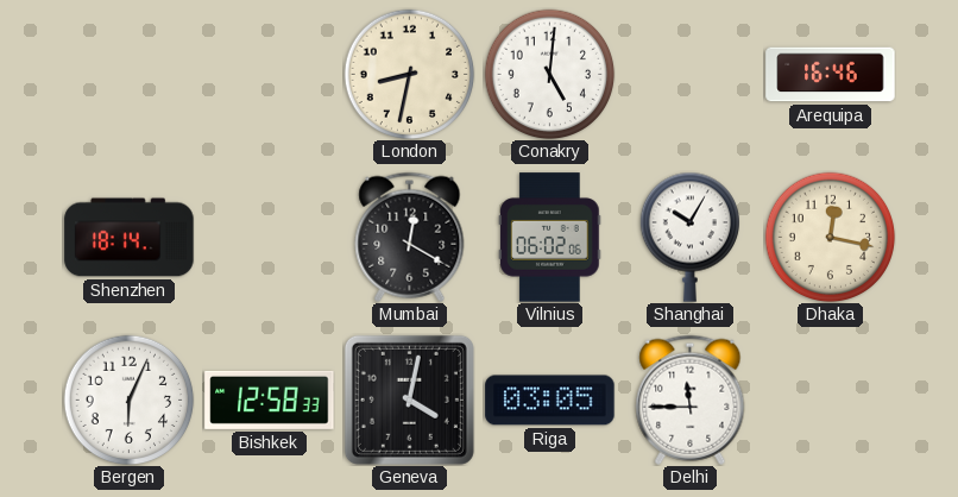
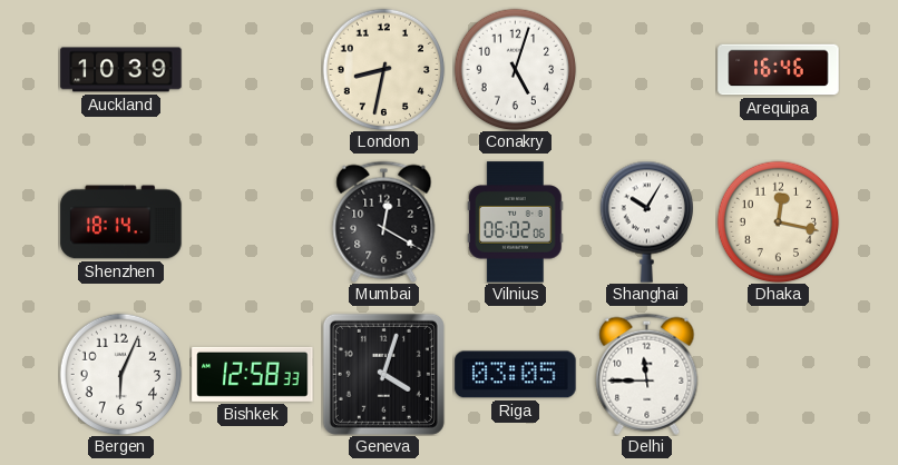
Auckland: none -> 10:39
Conakry: 5:01 -> 5:03
Geneva: 4:02 -> 4:03
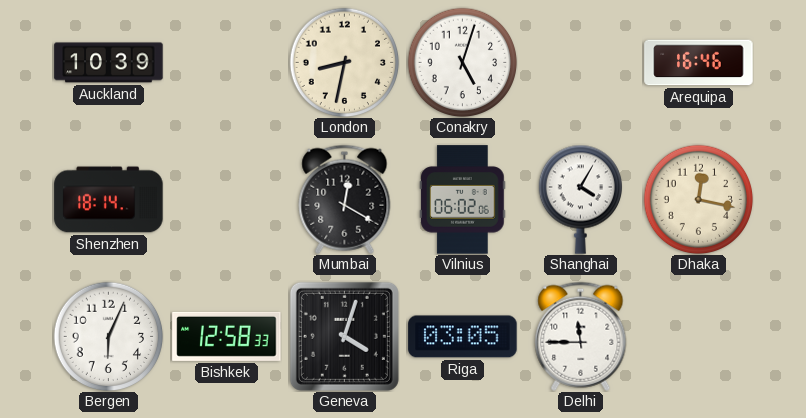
Shanghai: 10:05 -> 4:05
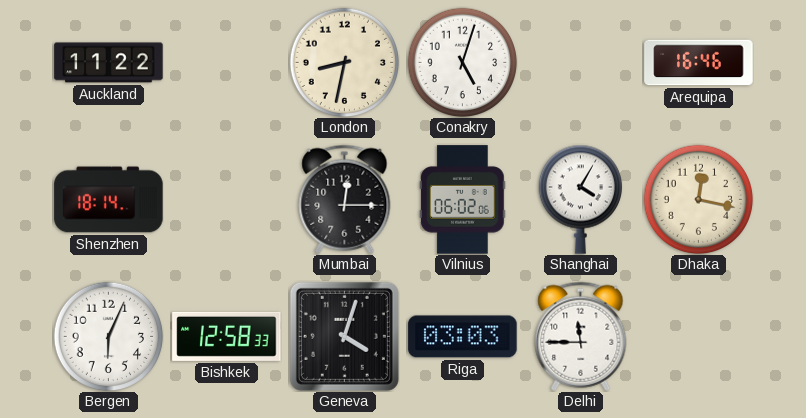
Auckland: 10:39 -> 11:22
Mumbai: 12:20 -> 12:15
Riga: 03:05 -> 03:03
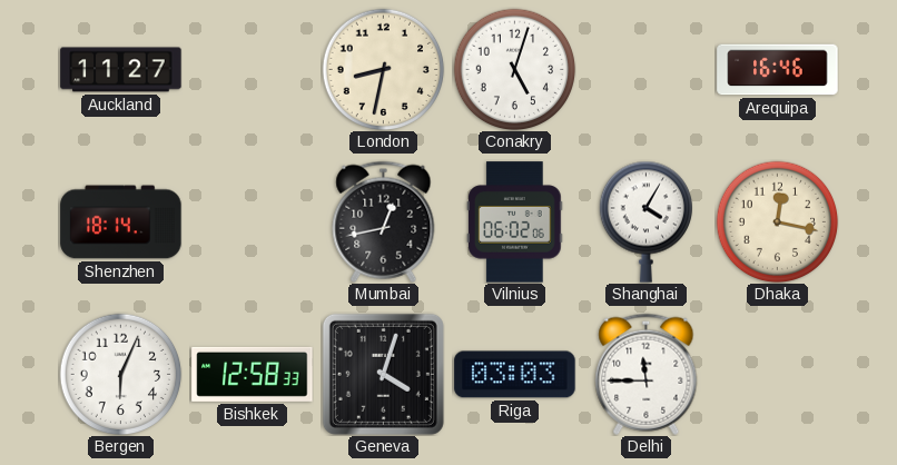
Auckland: 11:22 -> 11:27
Mumbai: 12:15 -> 12:43
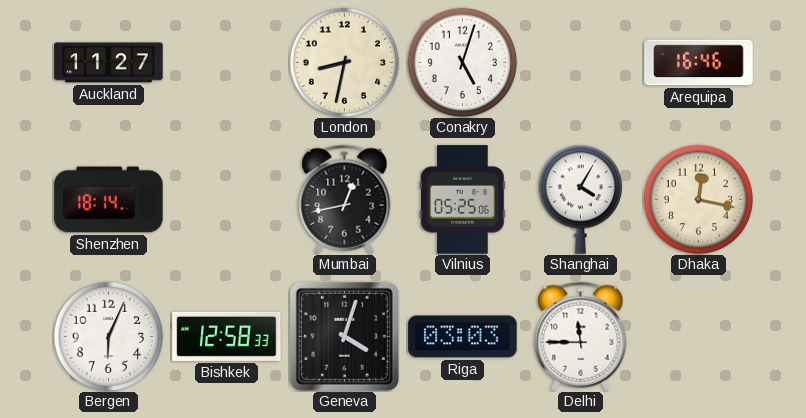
Vilnius: 06:02 -> 05:25
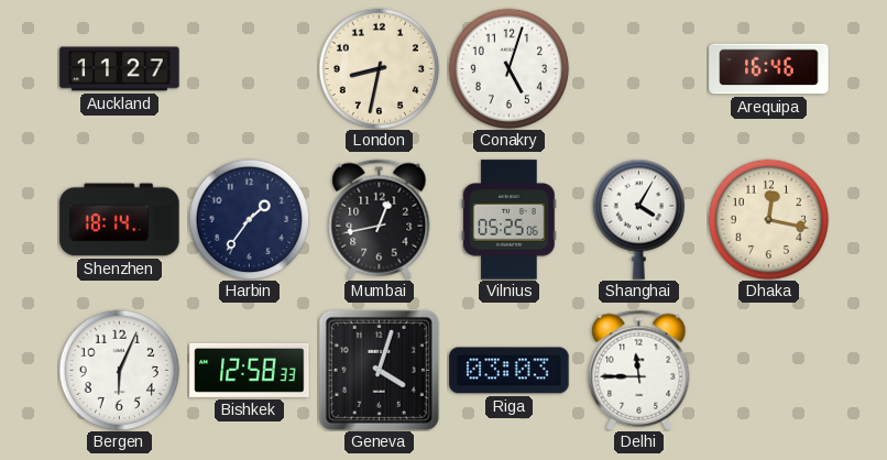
Harbin: none -> 1:36
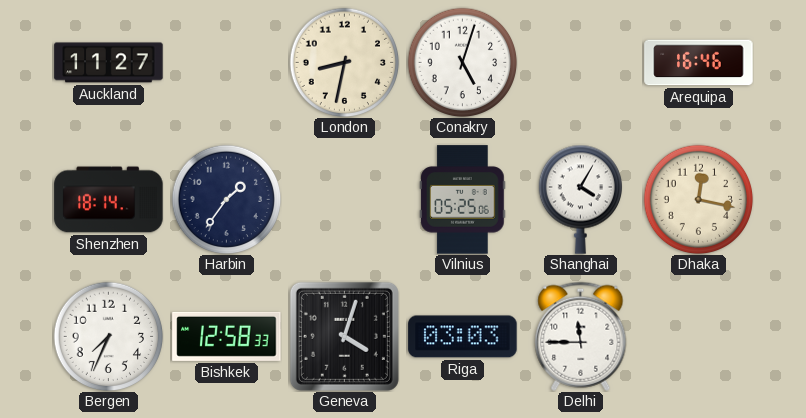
Mumbai: 12:43 -> none
Bergen: 6:04 -> 7:34
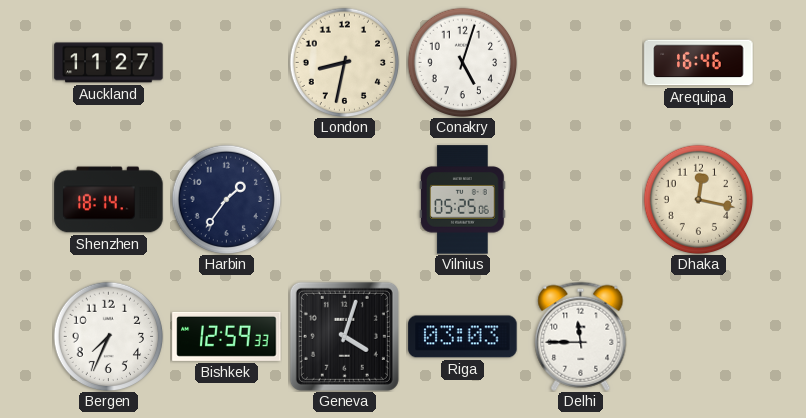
Shanghai: 4:05 -> none
Bishkek: 12:58 -> 12:59
